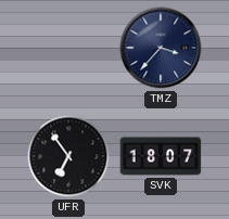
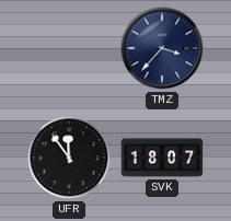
UFR: 6:54 -> 11:54
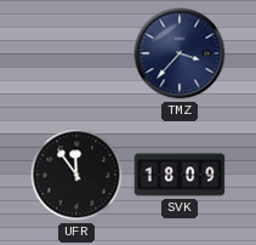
SVK: 18:07 -> 18:09
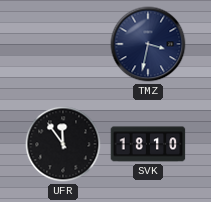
TMZ: 3:37 -> 3:32
SVK: 18:09 -> 18:10
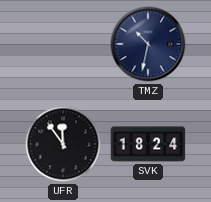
TMZ: 3:32 -> 10:32
SVK: 18:10 -> 18:24
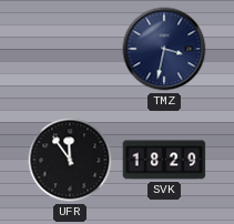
TMZ: 10:32 -> 3:32
SVK: 18:24 -> 18:29
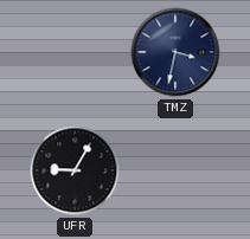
UFR: 11:54 -> 9:05
SVK: 18:29 -> none
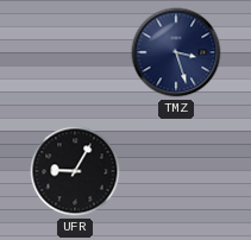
TMZ: 3:32 -> 3:27
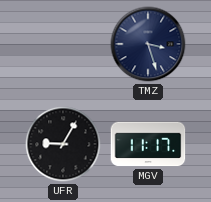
MGV: none -> 11:17
